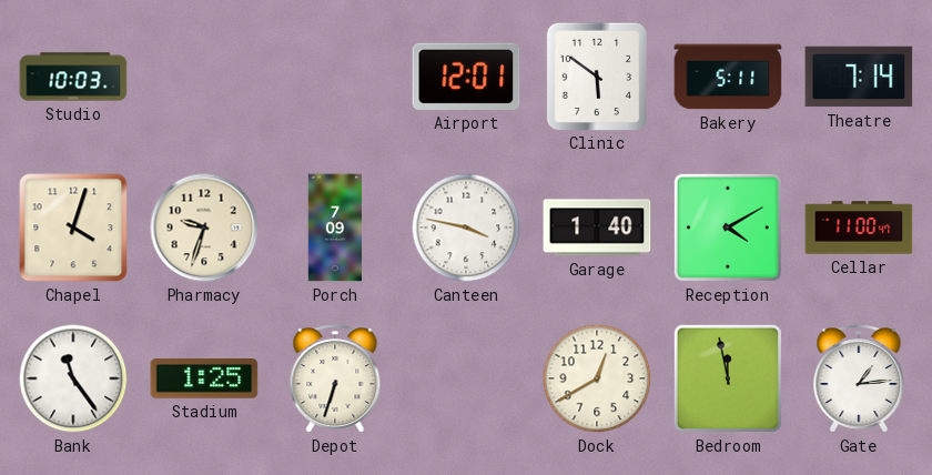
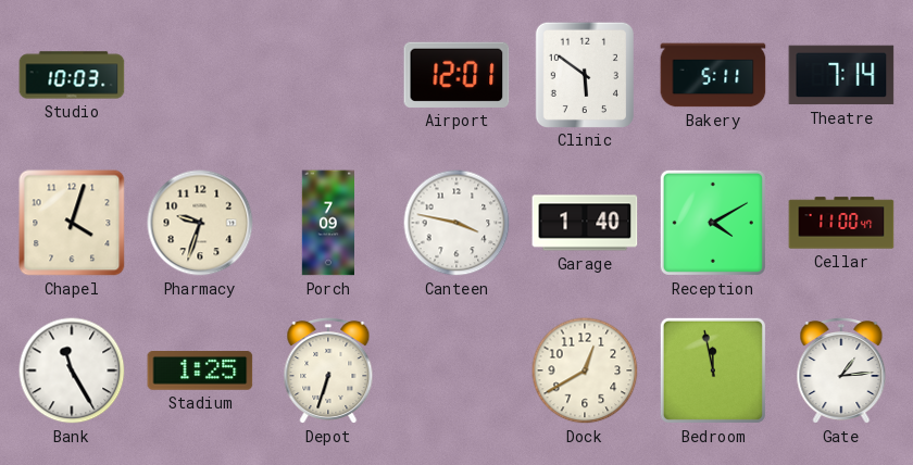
Bank: 11:24 -> 11:25
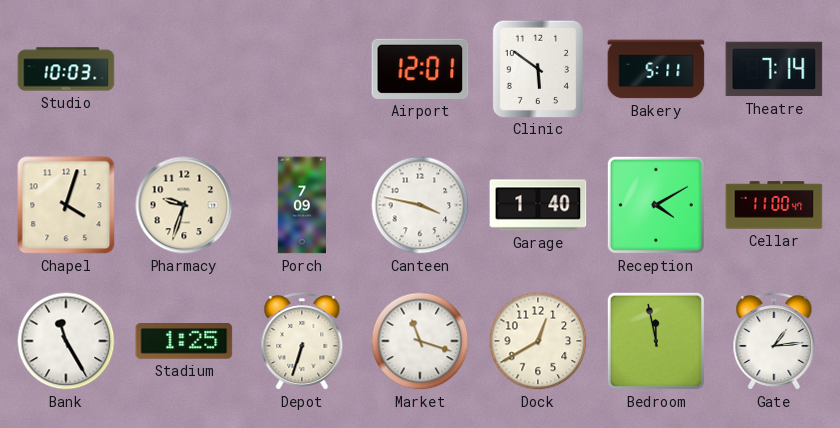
Market: none -> 11:18
